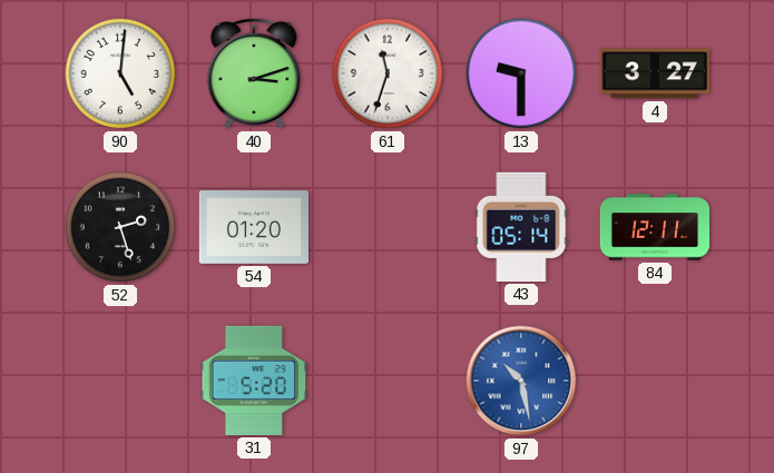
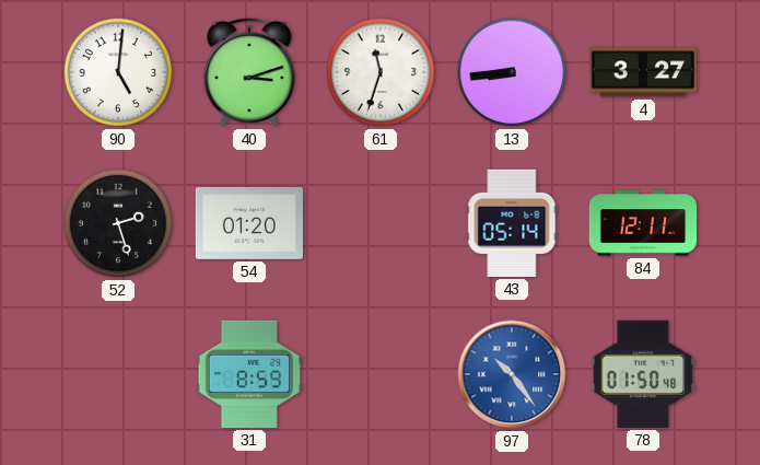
13: 9:30 -> 8:44
31: 5:20 -> 8:59
97: 10:28 -> 10:24
78: none -> 01:50
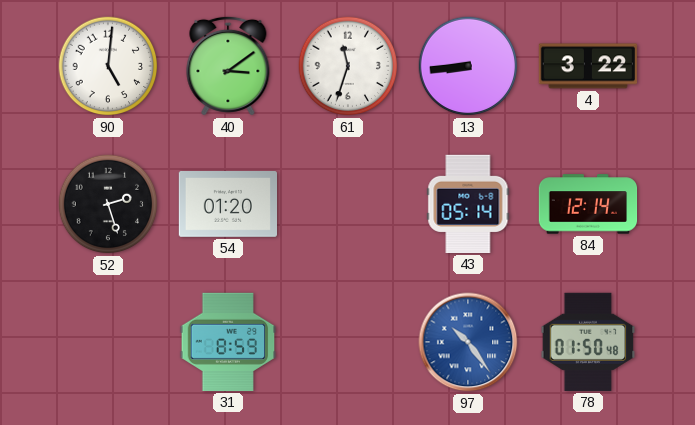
40: 3:12 -> 3:09
4: 3:27 -> 3:22
84: 12:11 -> 12:14
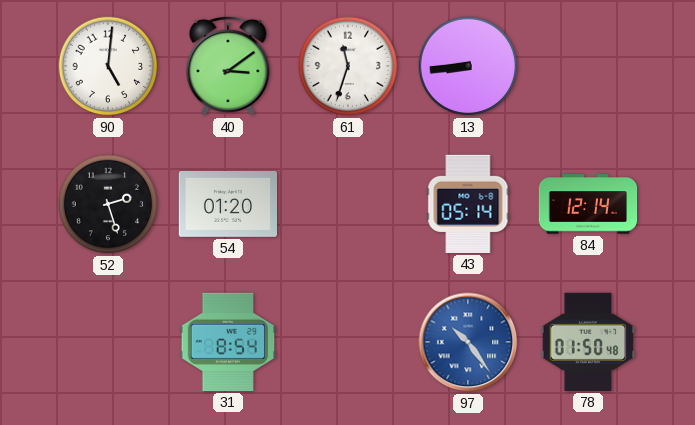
4: 3:22 -> none
31: 8:59 -> 8:54
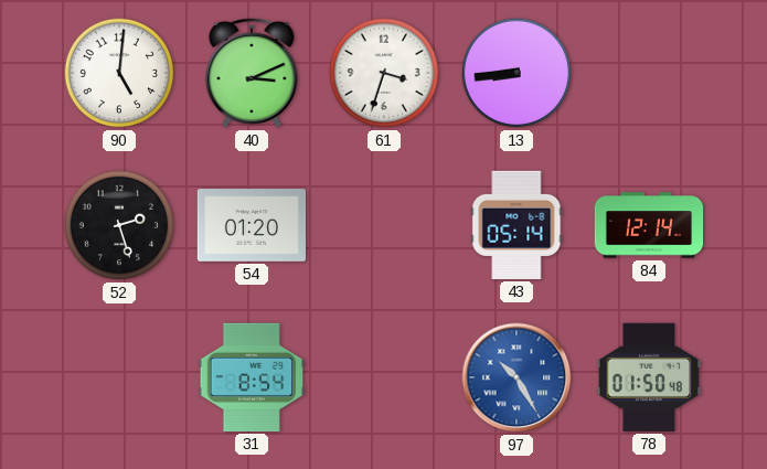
40: 3:09 -> 3:11
61: 11:33 -> 3:33
97: 10:24 -> 10:25
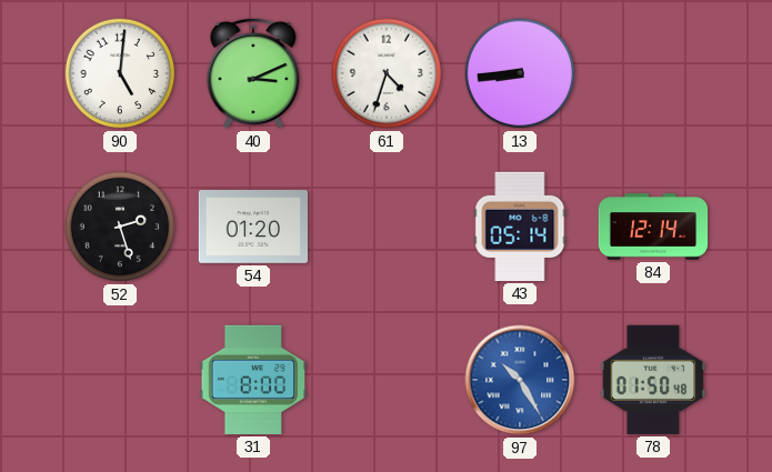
61: 3:33 -> 4:33
31: 8:54 -> 8:00
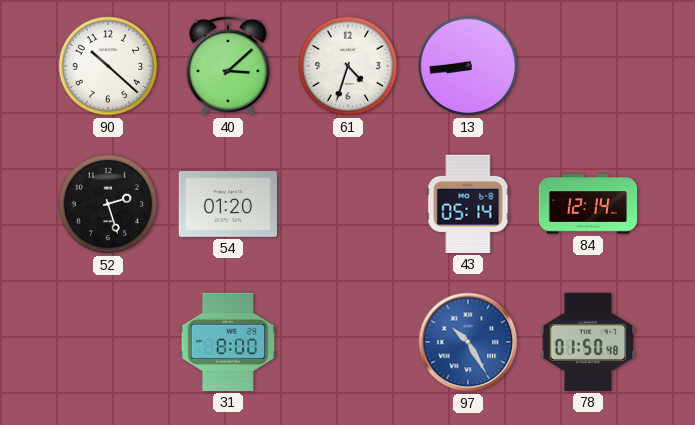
90: 5:01 -> 10:22
40: 3:11 -> 3:08
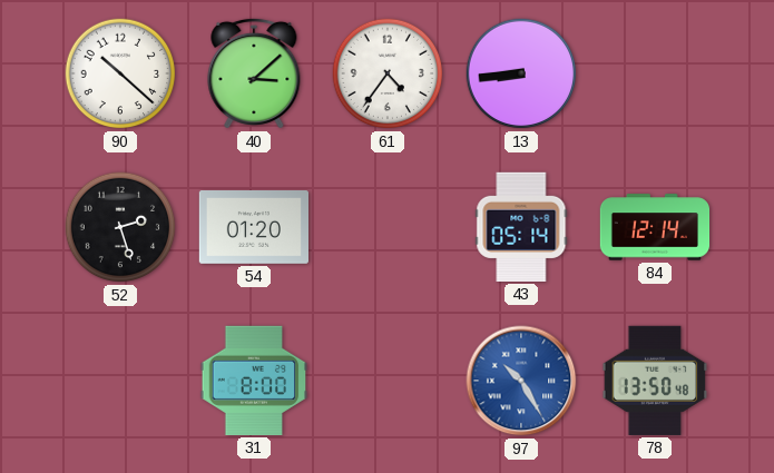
61: 4:33 -> 4:36
78: 01:50 -> 13:50
